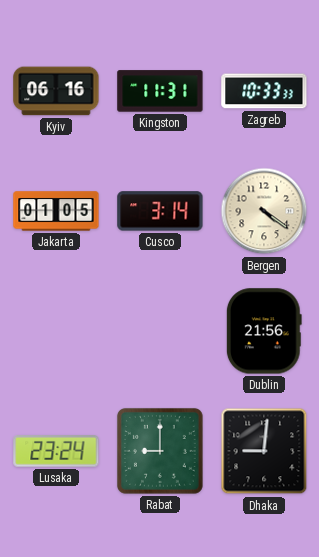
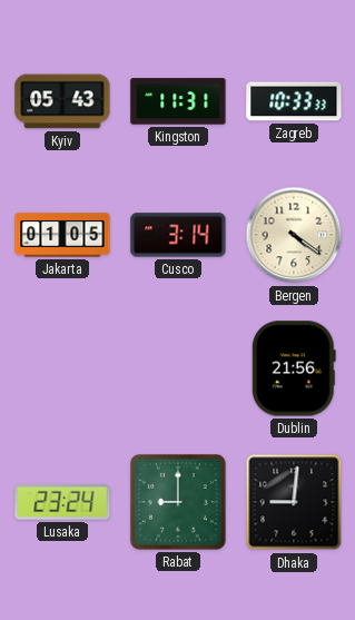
Kyiv: 06:16 -> 05:43
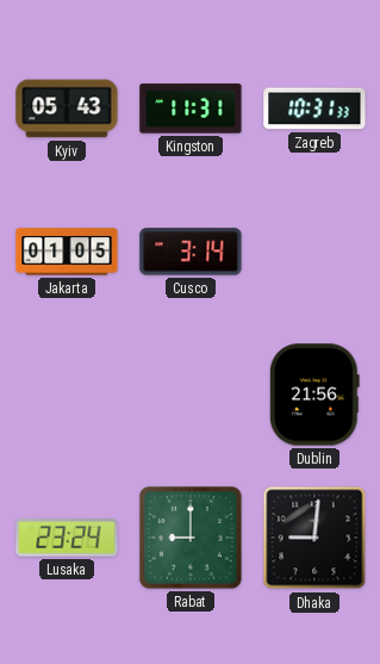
Zagreb: 10:33 -> 10:31
Bergen: 4:21 -> none
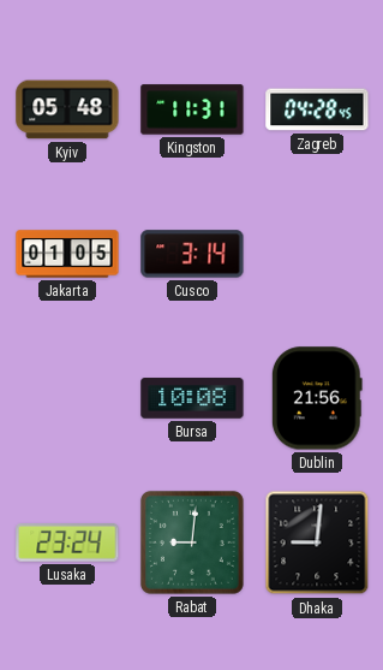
Kyiv: 05:43 -> 05:48
Zagreb: 10:31 -> 04:28
Bursa: none -> 10:08
Rabat: 9:00 -> 9:01
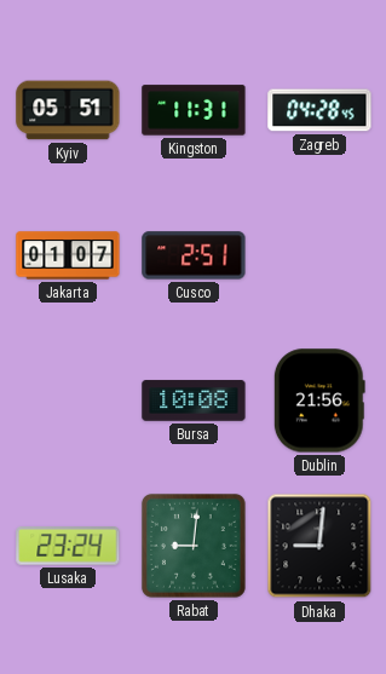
Kyiv: 05:48 -> 05:51
Jakarta: 01:05 -> 01:07
Cusco: 3:14 -> 2:51
